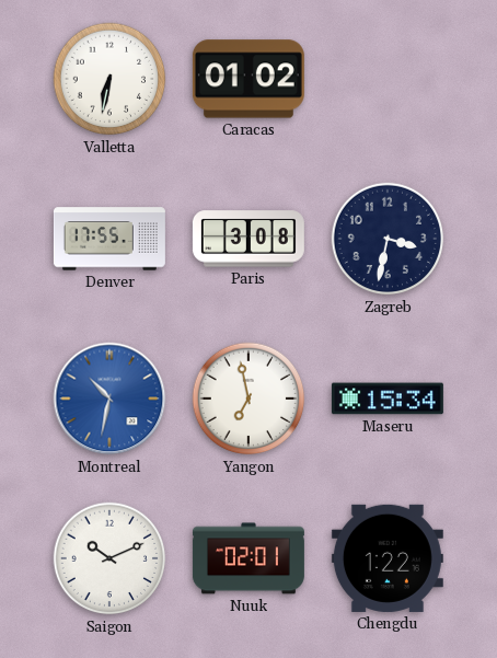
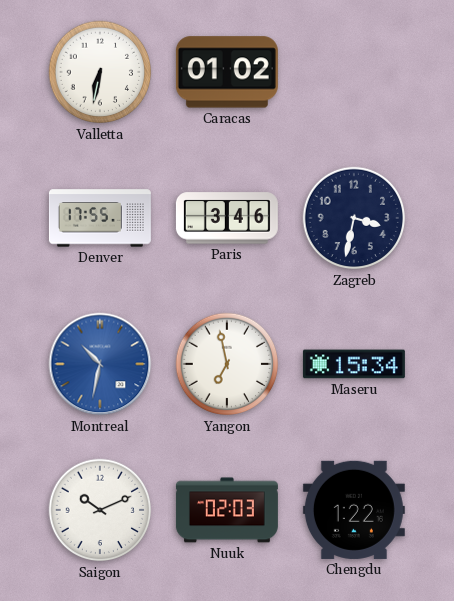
Paris: 3:08 -> 3:46
Nuuk: 02:01 -> 02:03
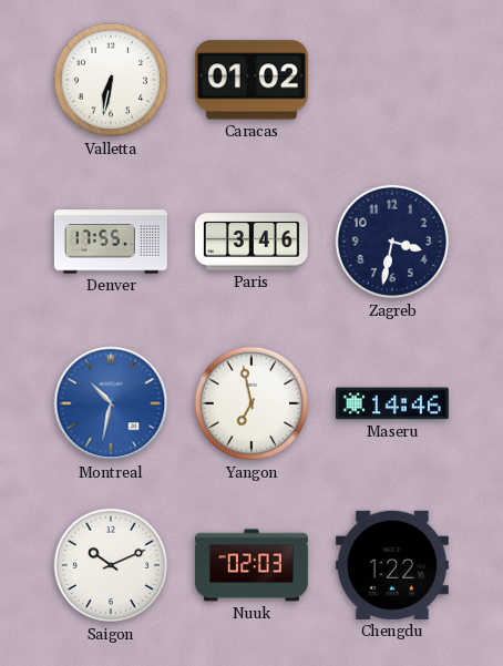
Maseru: 15:34 -> 14:46
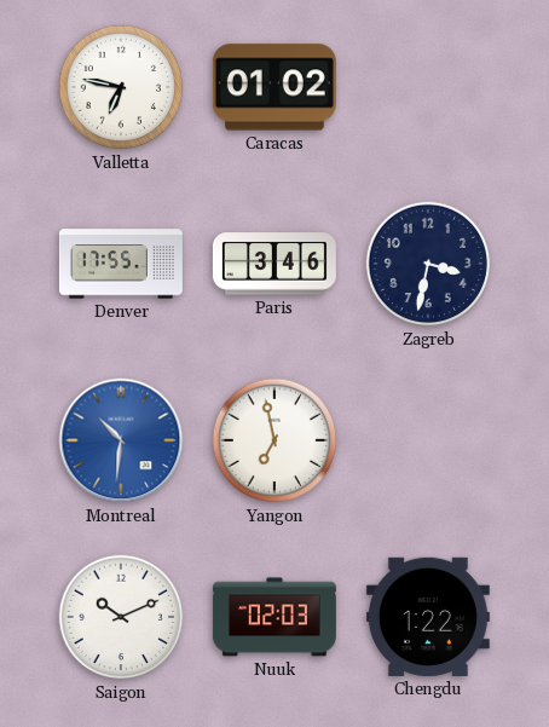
Valletta: 6:32 -> 6:47
Montreal: 10:32 -> 10:31
Maseru: 14:46 -> none
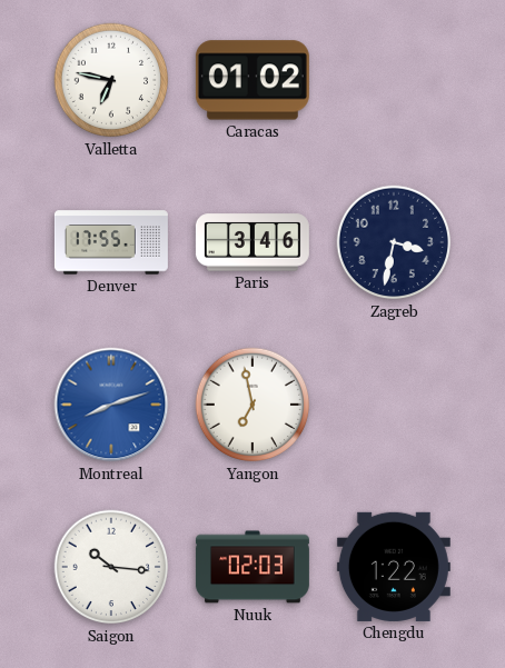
Montreal: 10:31 -> 8:12
Saigon: 10:11 -> 10:16
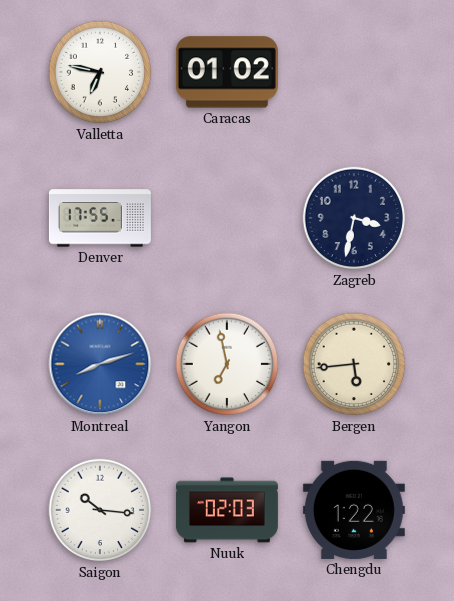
Paris: 3:46 -> none
Bergen: none -> 5:44
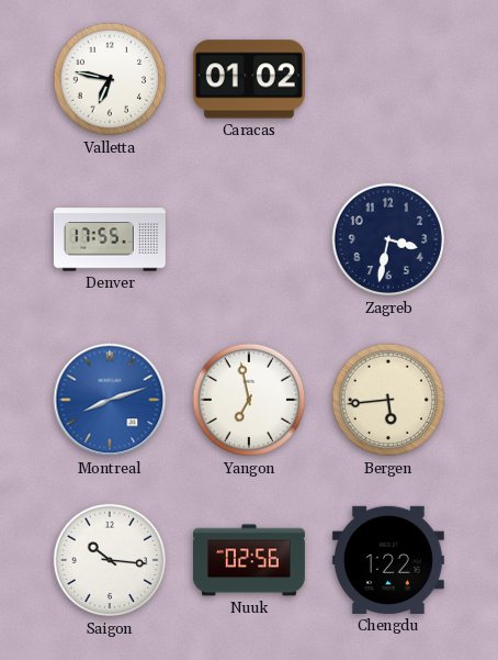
Nuuk: 02:03 -> 02:56
